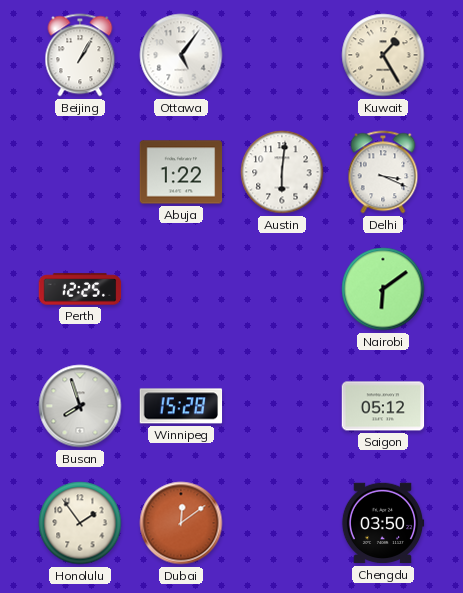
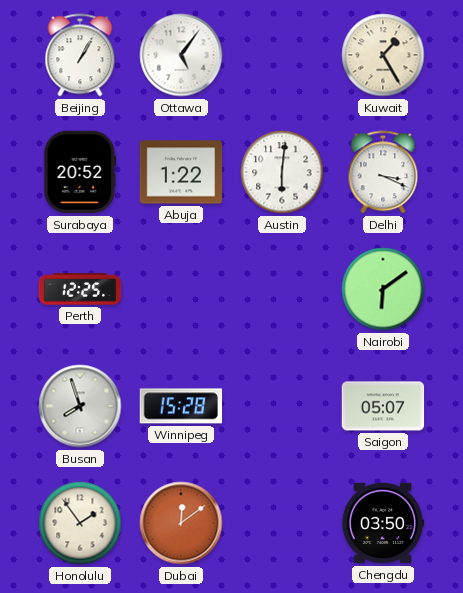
Surabaya: none -> 20:52
Saigon: 05:12 -> 05:07
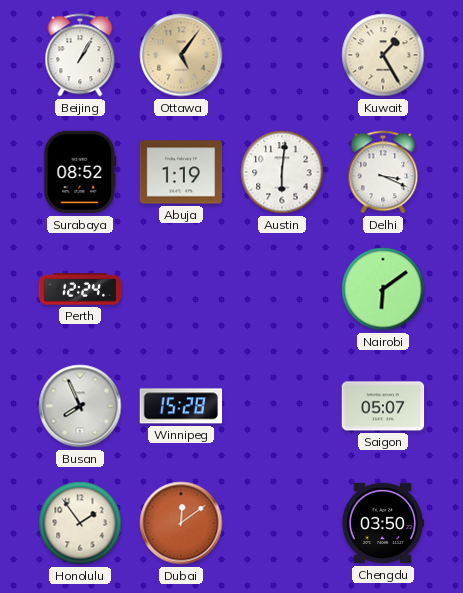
Ottawa dial: white -> champagne
Surabaya: 20:52 -> 08:52
Abuja: 1:22 -> 1:19
Perth: 12:25 -> 12:24
Busan: 7:57 -> 7:56
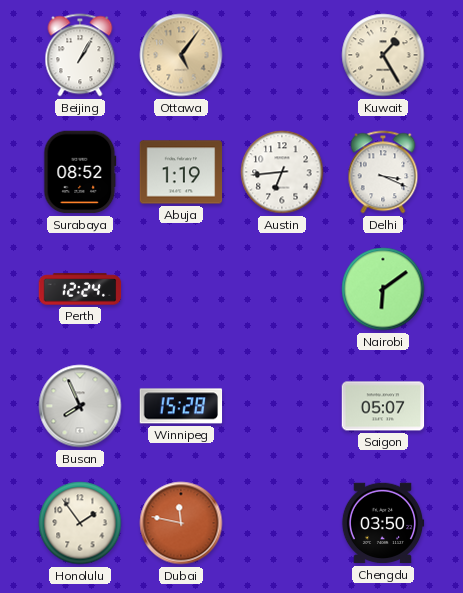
Austin: 6:01 -> 6:44
Dubai: 12:09 -> 11:47
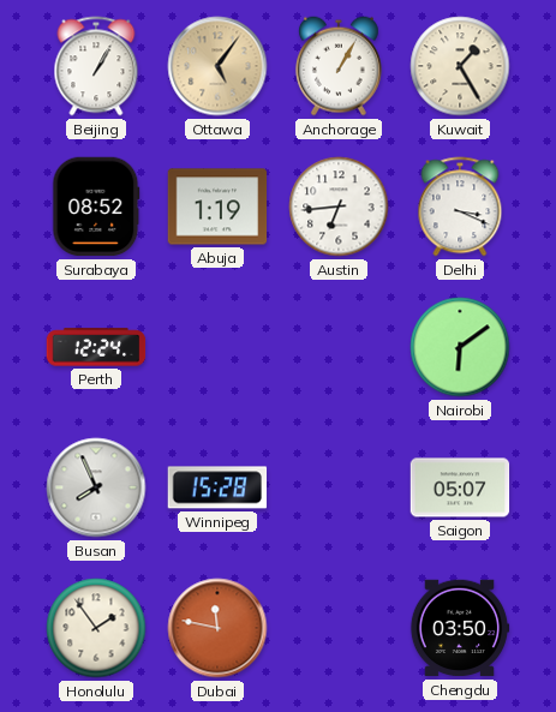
Anchorage: none -> 1:05
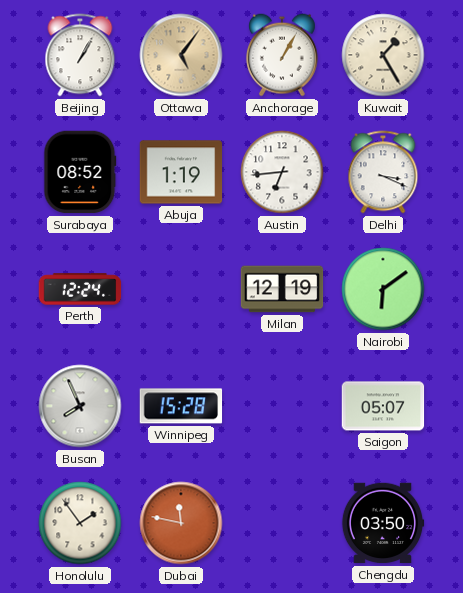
Milan: none -> 12:19
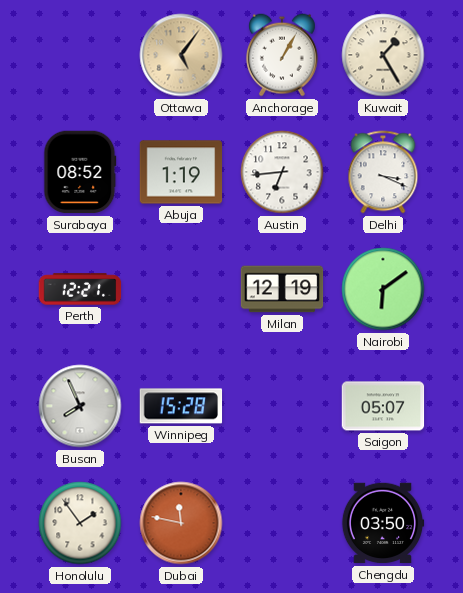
Beijing: 1:05 -> none
Perth: 12:24 -> 12:21
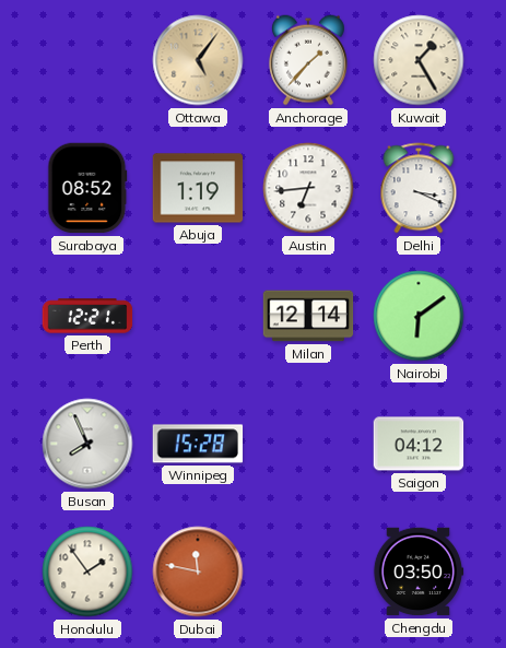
Anchorage: 1:05 -> 1:37
Milan: 12:19 -> 12:14
Saigon: 05:07 -> 04:12
